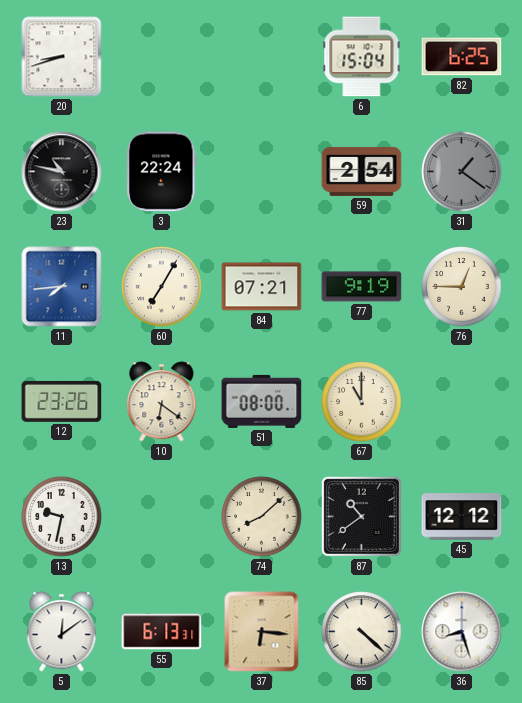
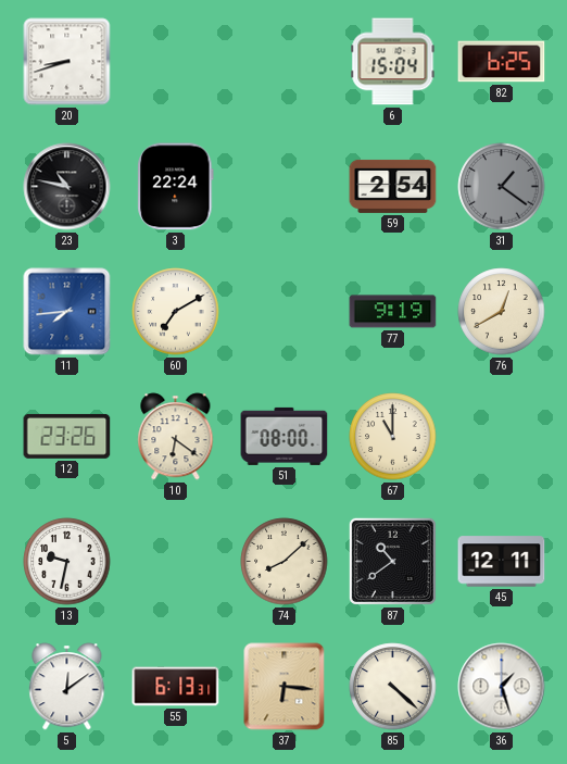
60: 7:05 -> 7:10
84: 07:21 -> none
76: 12:45 -> 12:40
45: 12:12 -> 12:11
36: 8:27 -> 1:27
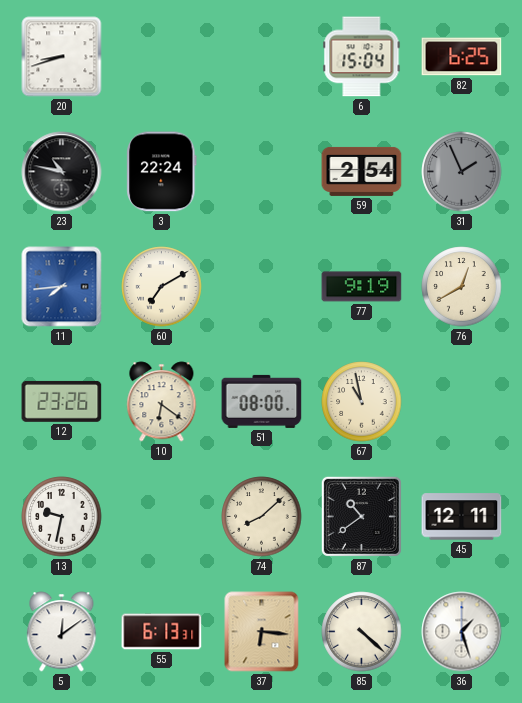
31: 1:21 -> 1:56
67: 11:00 -> 10:58
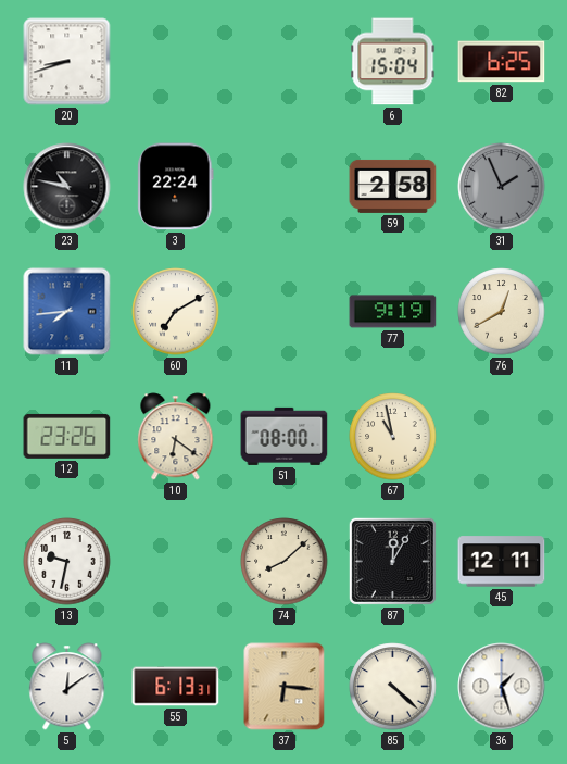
59: 2:54 -> 2:58
87: 10:39 -> 12:05
